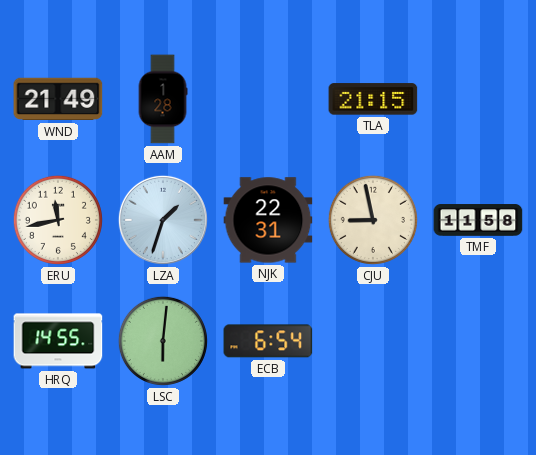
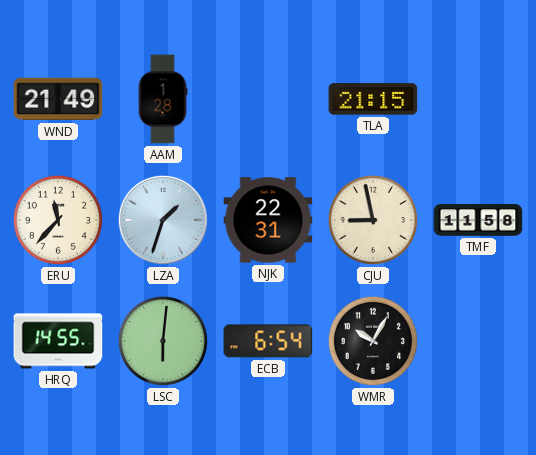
ERU: 11:43 -> 11:37
WMR: none -> 10:05
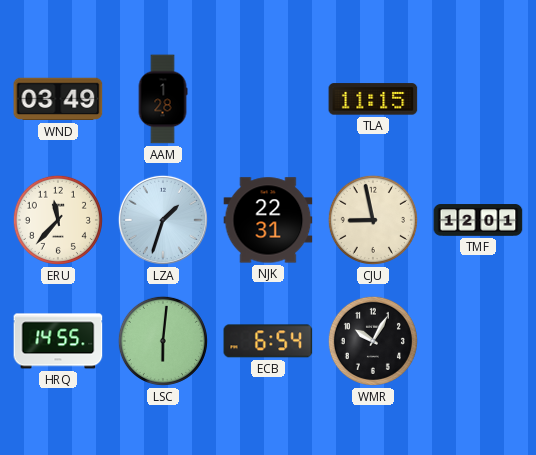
WND: 21:49 -> 03:49
TLA: 21:15 -> 11:15
TMF: 11:58 -> 12:01
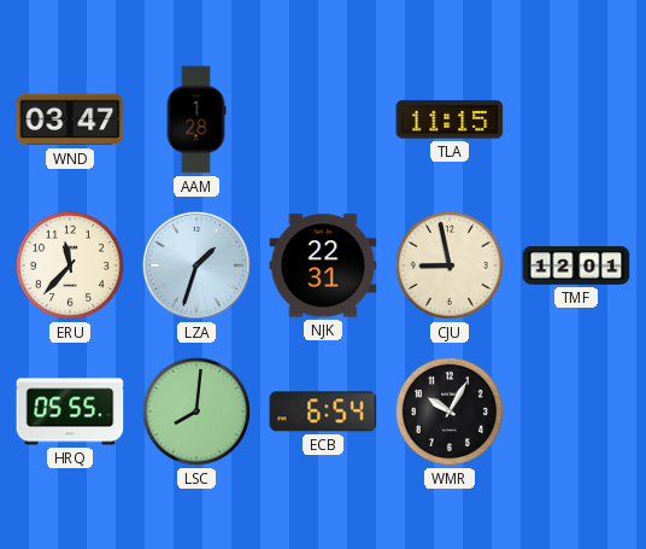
WND: 03:49 -> 03:47
HRQ: 14:55 -> 05:55
LSC: 6:01 -> 8:01
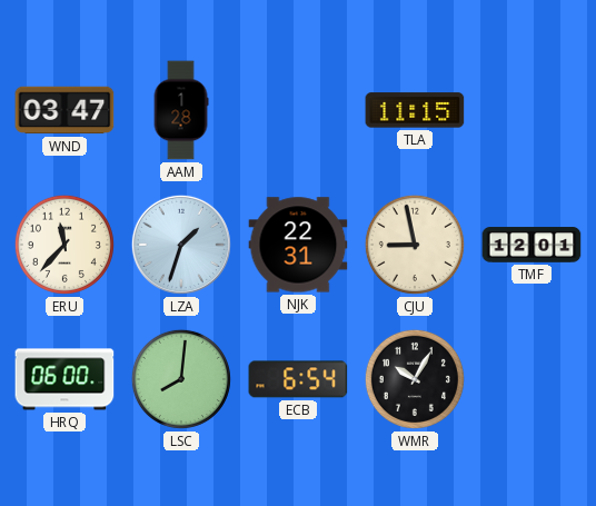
HRQ: 05:55 -> 06:00
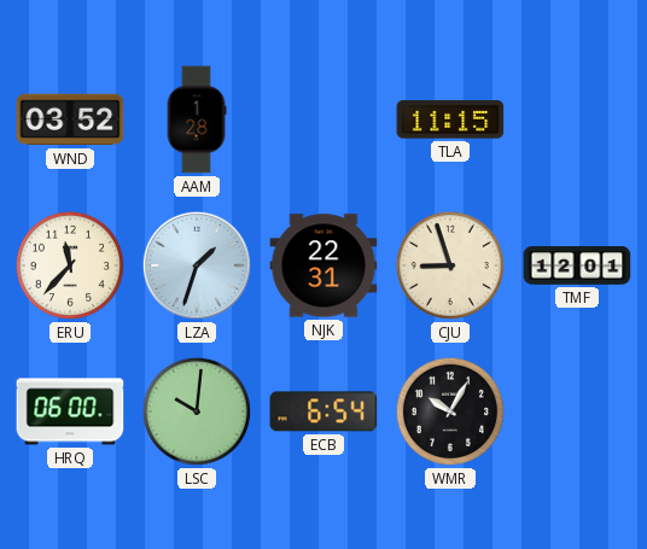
WND: 03:47 -> 03:52
CJU: 8:58 -> 8:57
LSC: 8:01 -> 10:01
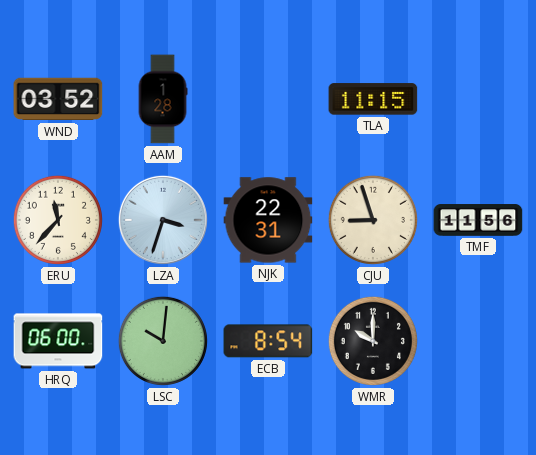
LZA: 1:33 -> 3:33
TMF: 12:01 -> 11:56
ECB: 6:54 -> 8:54
WMR: 10:05 -> 10:00
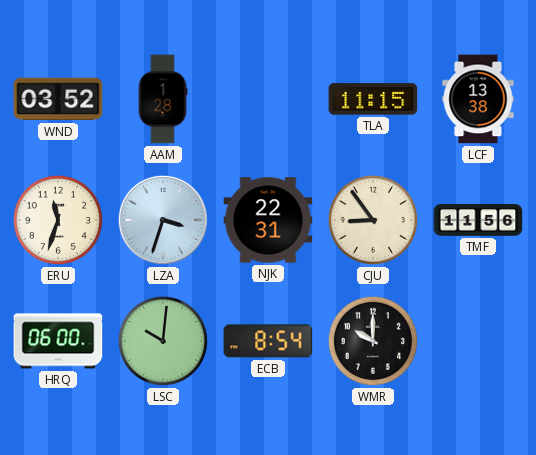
LCF: none -> 13:38
ERU: 11:37 -> 11:33
CJU: 8:57 -> 8:54
